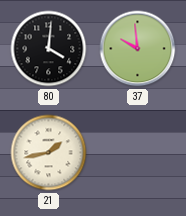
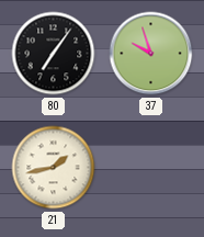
80: 4:01 -> 7:06
37: 9:59 -> 9:57
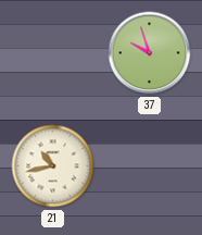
80: 7:06 -> none
21: 1:43 -> 10:43
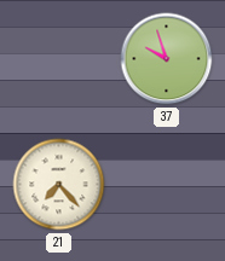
21: 10:43 -> 7:23
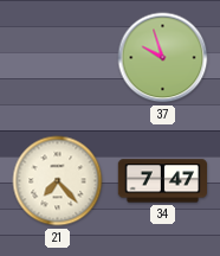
34: none -> 7:47
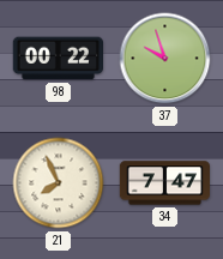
98: none -> 00:22
21: 7:23 -> 7:56
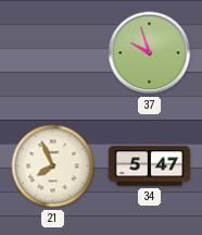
98: 00:22 -> none
34: 7:47 -> 5:47
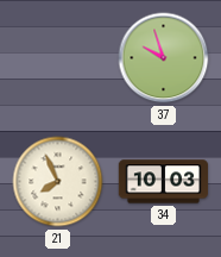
34: 5:47 -> 10:03
